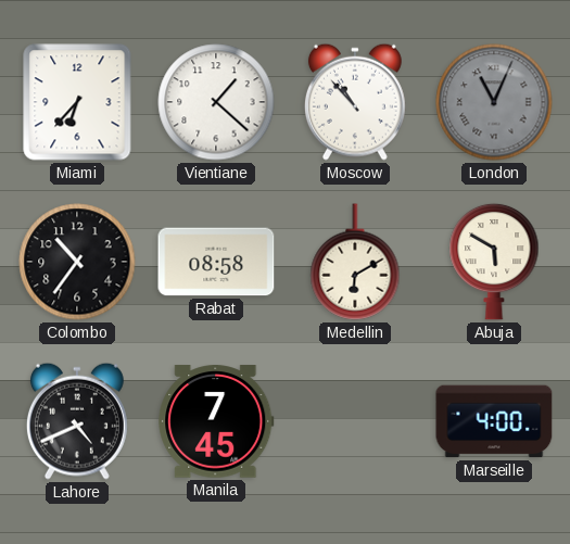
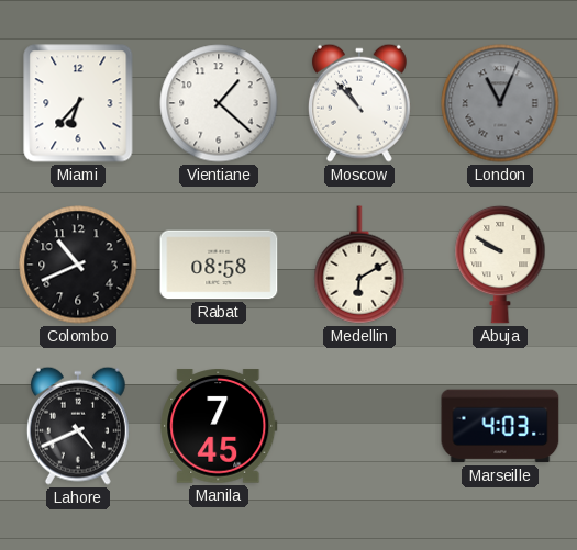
Colombo: 10:36 -> 10:41
Abuja: 5:50 -> 9:50
Marseille: 4:00 -> 4:03
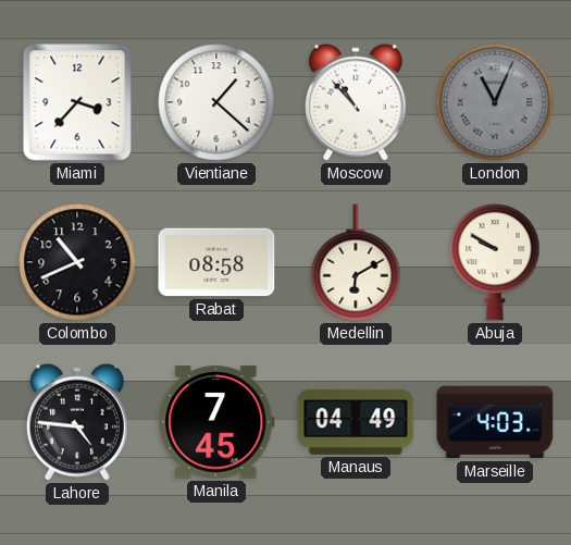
Miami: 6:37 -> 3:37
Lahore: 4:41 -> 4:46
Manaus: none -> 04:49
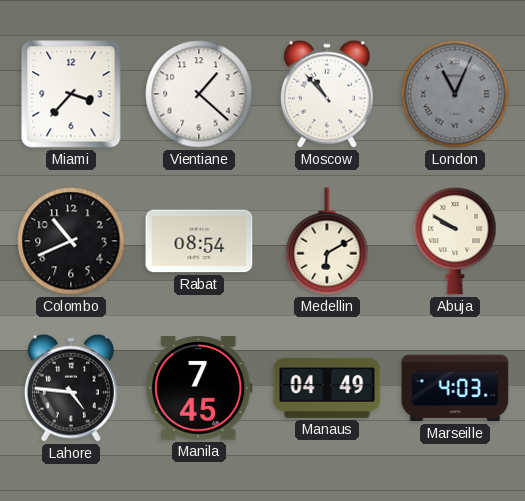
Rabat: 08:58 -> 08:54
